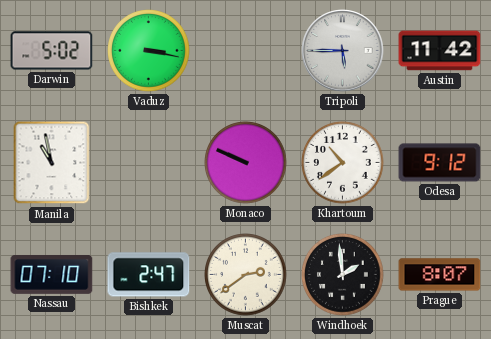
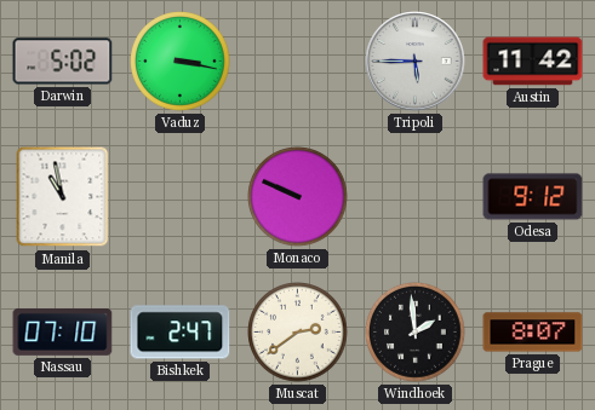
Khartoum: 10:39 -> none
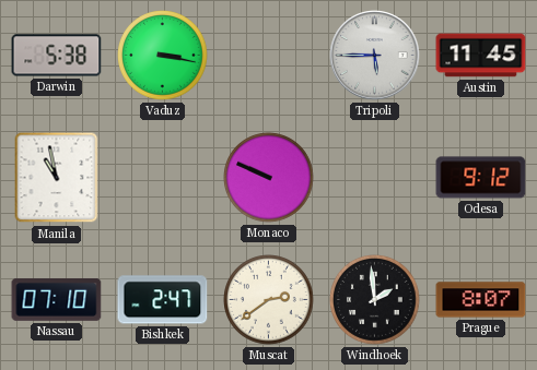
Darwin: 5:02 -> 5:38
Austin: 11:42 -> 11:45
